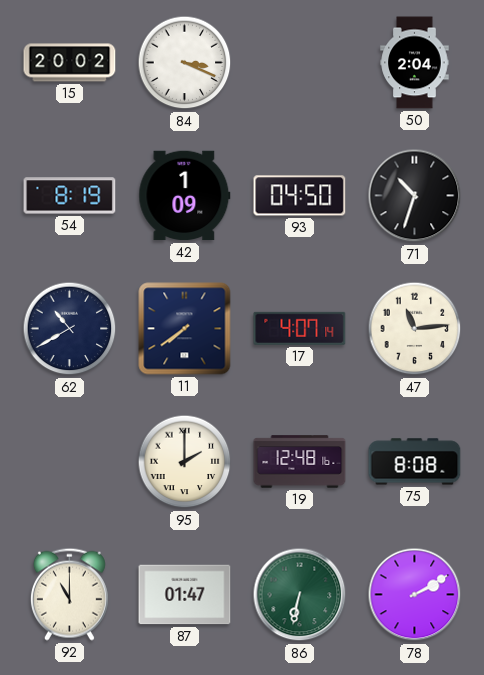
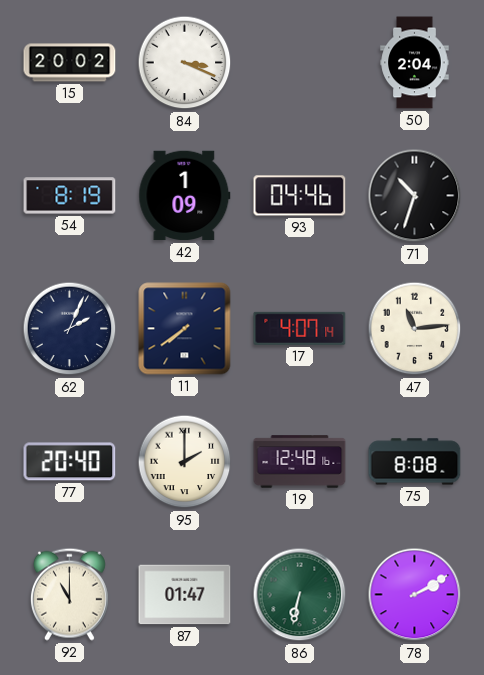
93: 04:50 -> 04:46
62: 10:40 -> 2:04
77: none -> 20:40
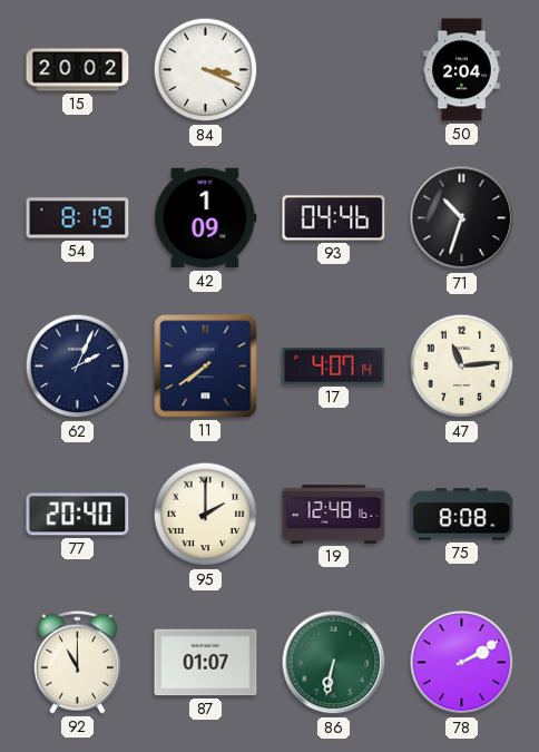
87: 01:47 -> 01:07
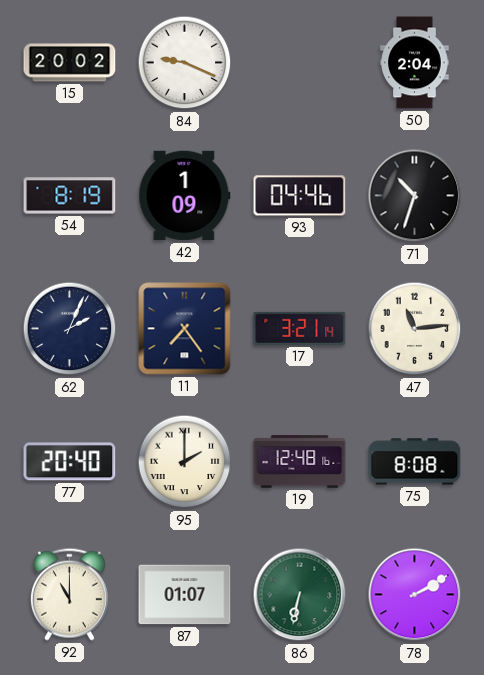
84: 3:19 -> 9:19
11: 7:39 -> 7:24
17: 4:07 -> 3:21
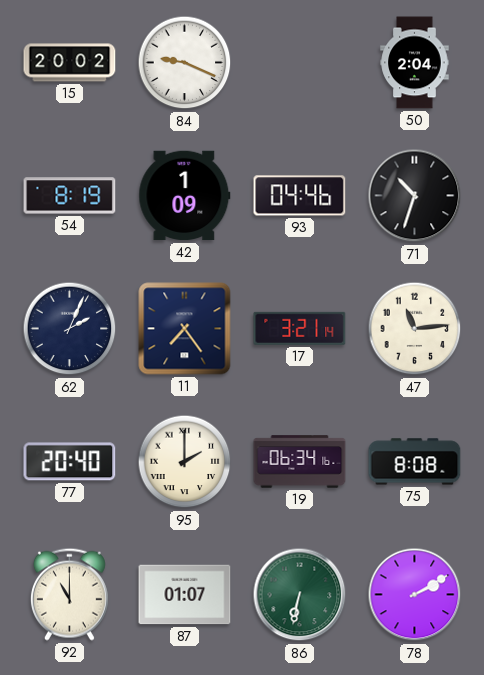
19: 12:48 -> 06:34
